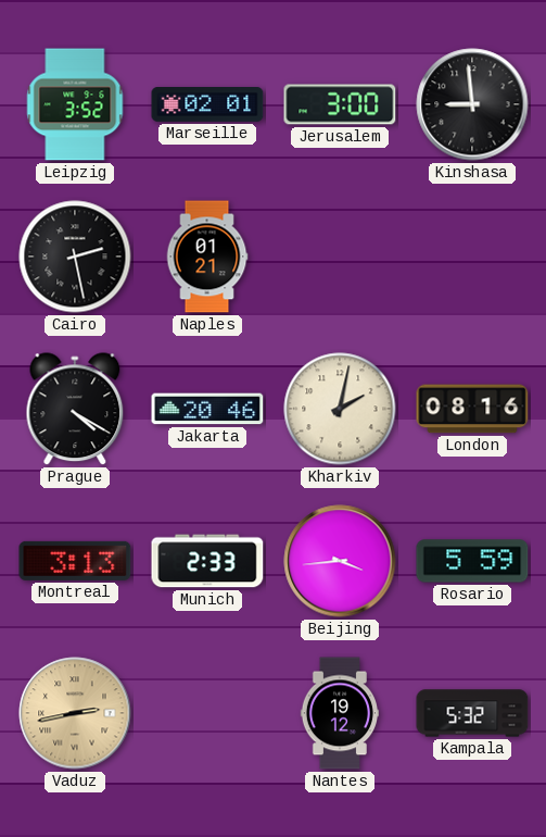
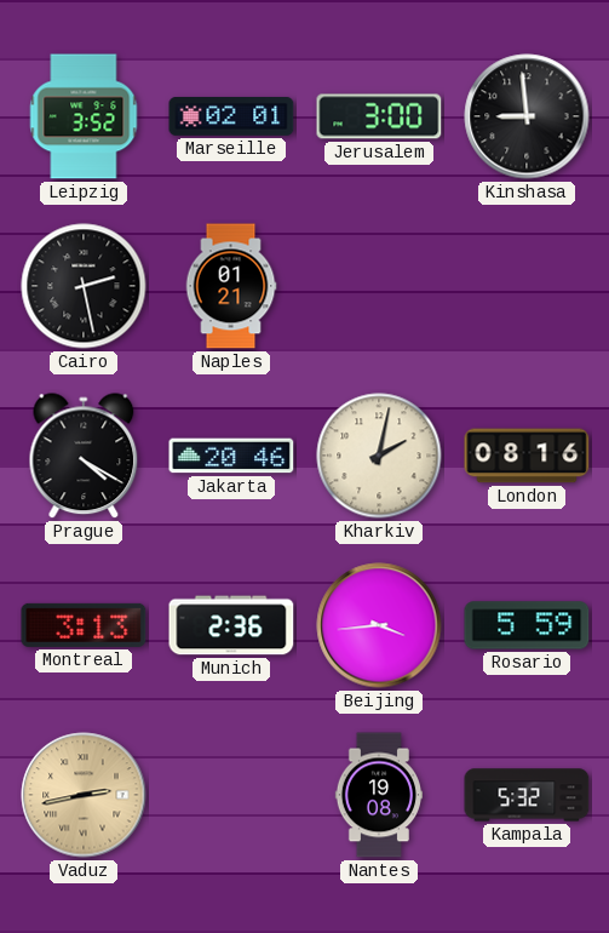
Munich: 2:33 -> 2:36
Nantes: 19:12 -> 19:08
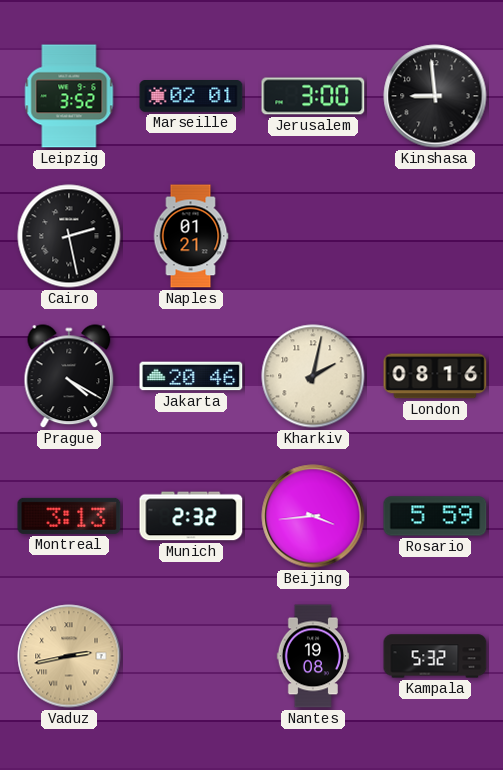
Munich: 2:36 -> 2:32
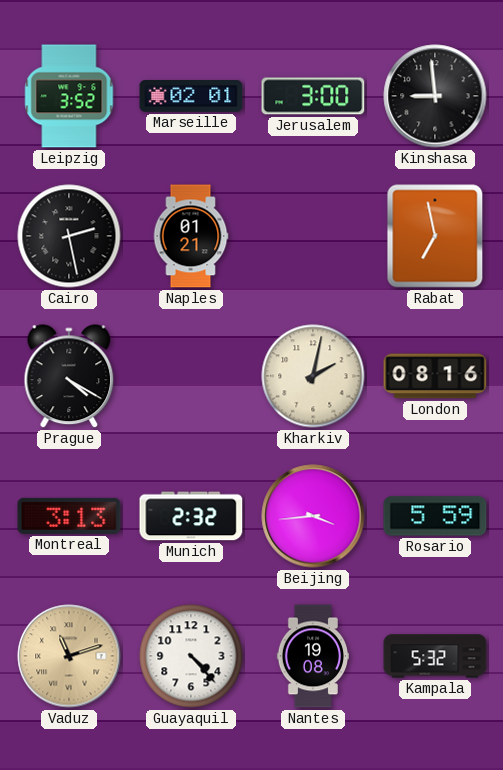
Rabat: none -> 6:58
Jakarta: 20:46 -> none
Vaduz: 2:43 -> 11:12
Guayaquil: none -> 4:23
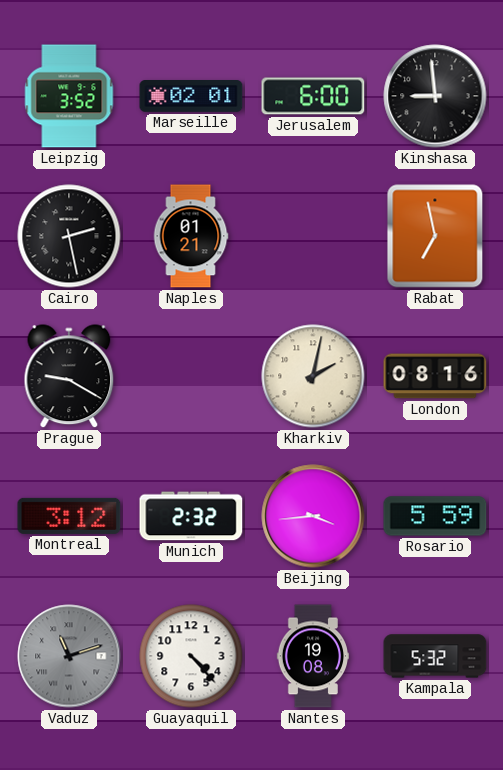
Jerusalem: 3:00 -> 6:00
Prague: 4:20 -> 9:20
Montreal: 3:13 -> 3:12
Vaduz dial: champagne -> grey
